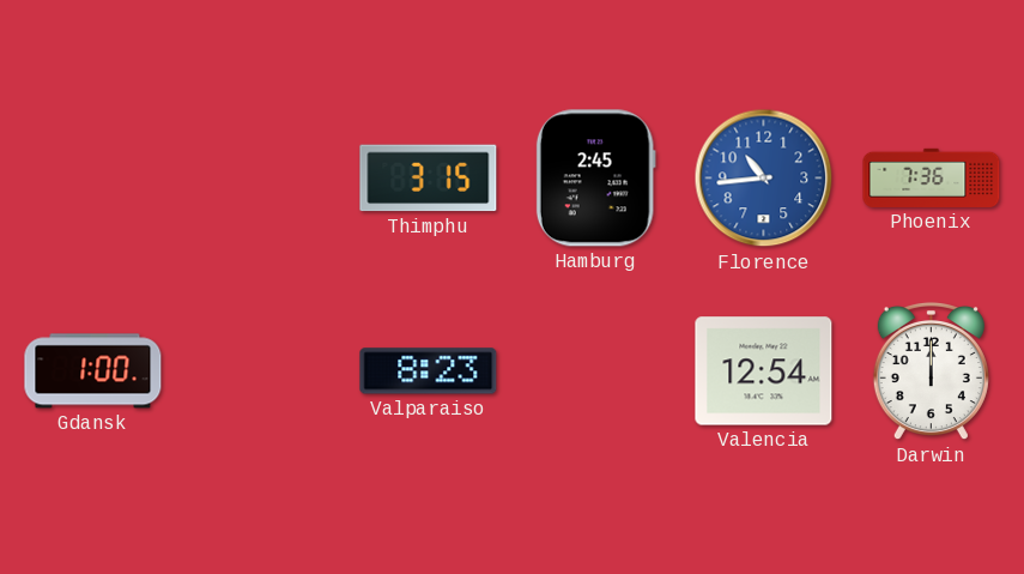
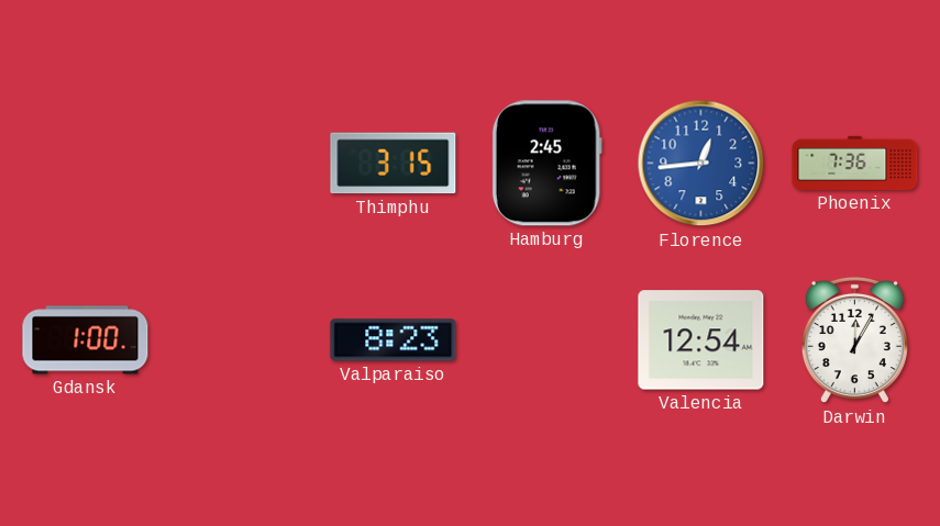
Florence: 10:44 -> 12:44
Darwin: 12:00 -> 12:05
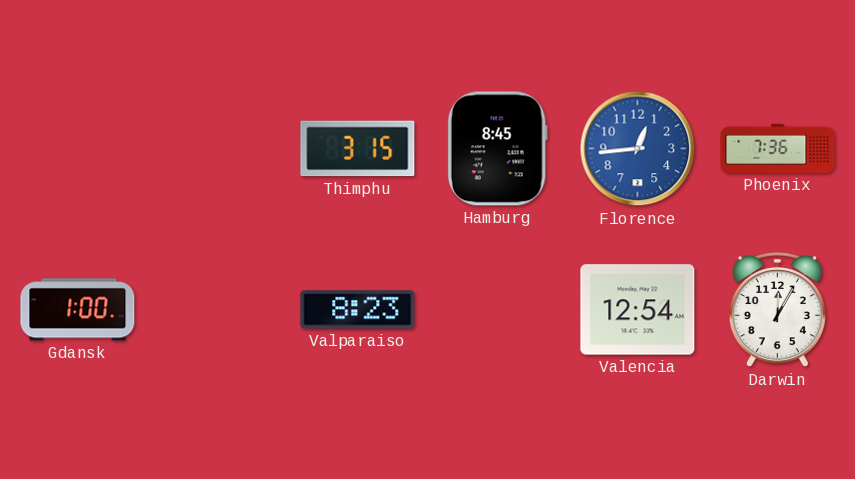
Hamburg: 2:45 -> 8:45
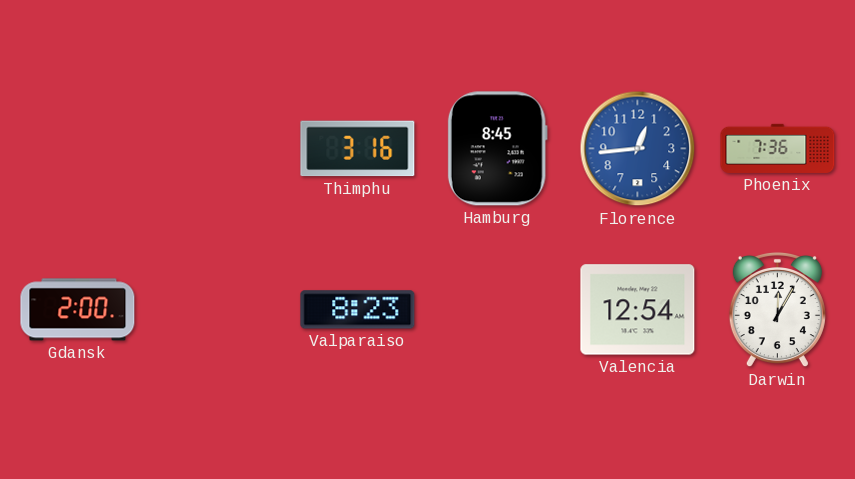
Thimphu: 3:15 -> 3:16
Gdansk: 1:00 -> 2:00
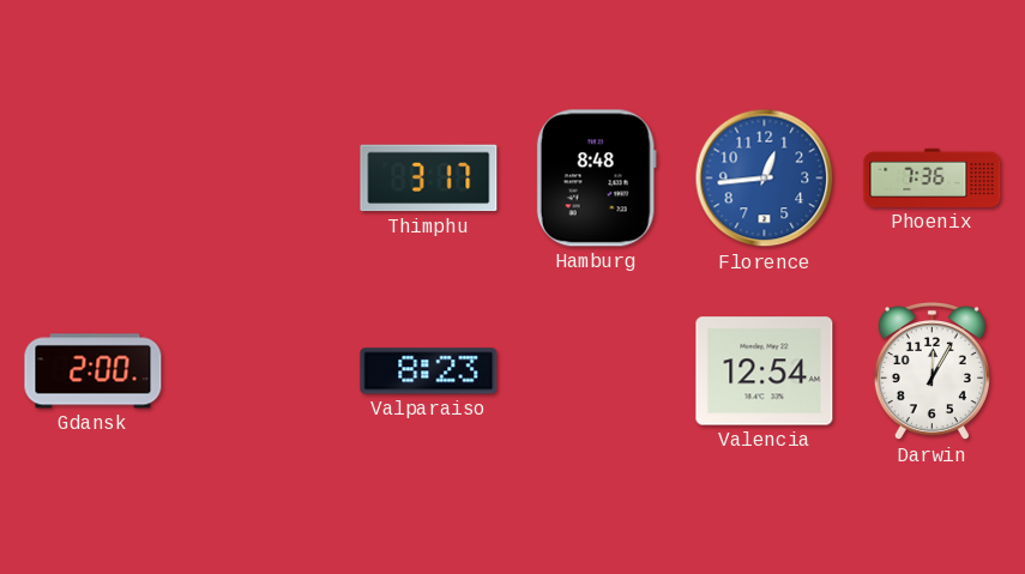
Thimphu: 3:16 -> 3:17
Hamburg: 8:45 -> 8:48
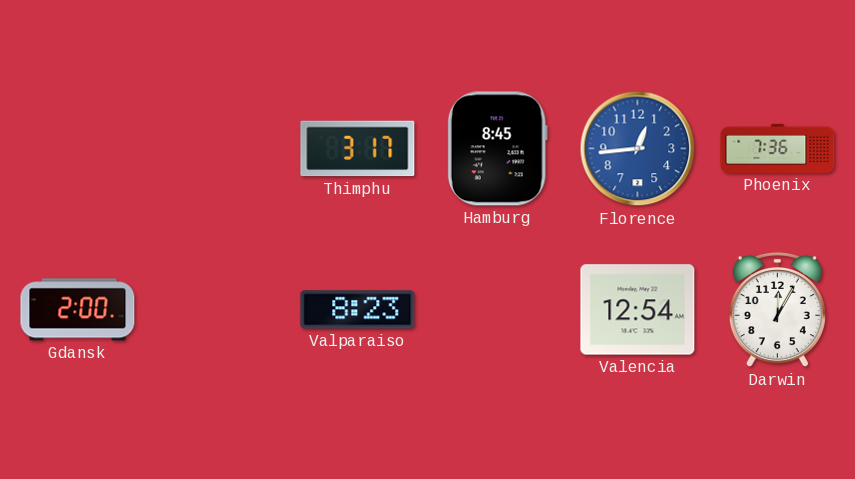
Hamburg: 8:48 -> 8:45
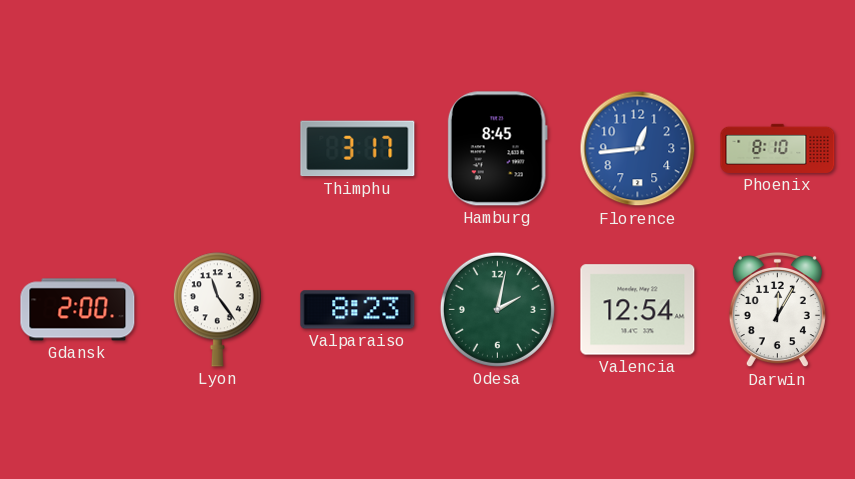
Phoenix: 7:36 -> 8:10
Lyon: none -> 11:24
Odesa: none -> 2:02
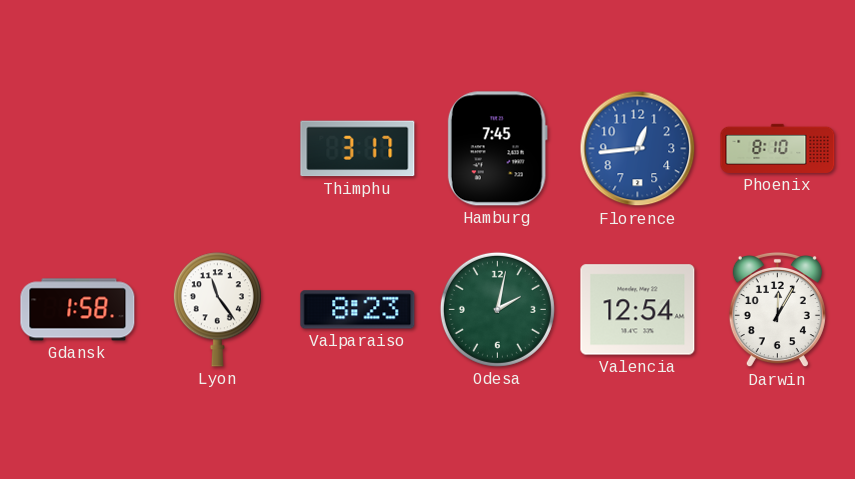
Hamburg: 8:45 -> 7:45
Gdansk: 2:00 -> 1:58
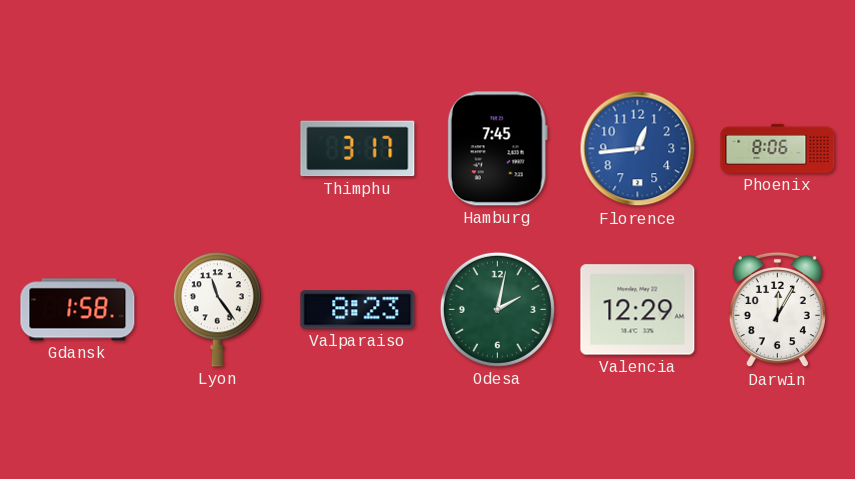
Phoenix: 8:10 -> 8:06
Valencia: 12:54 -> 12:29
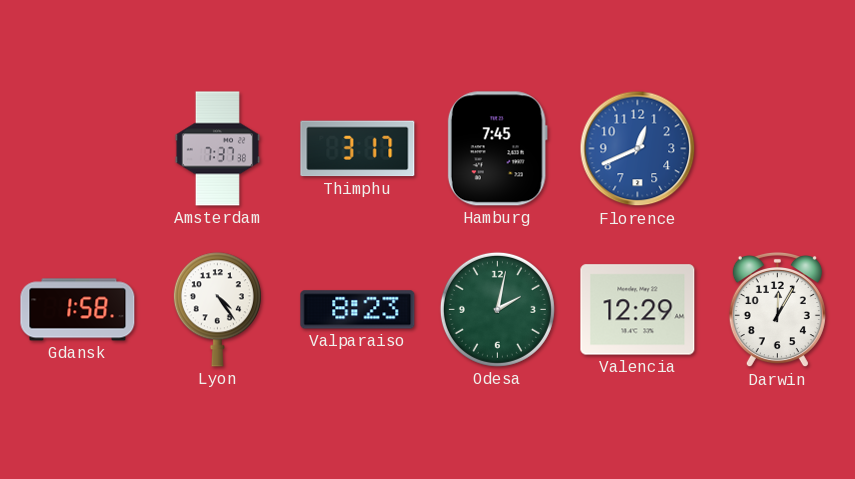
Amsterdam: none -> 7:37
Florence: 12:44 -> 12:41
Phoenix: 8:06 -> none
Lyon: 11:24 -> 4:24
